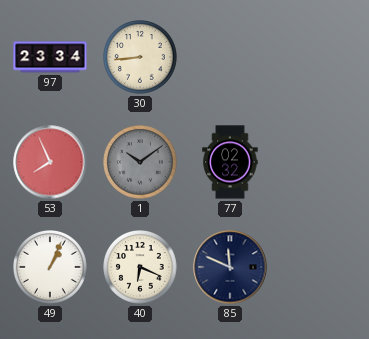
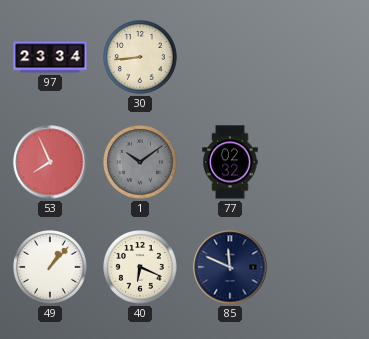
49: 1:04 -> 1:07
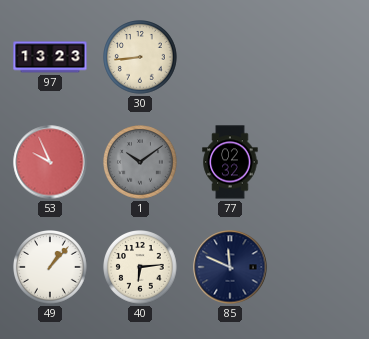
97: 23:34 -> 13:23
53: 7:56 -> 9:56
40: 6:19 -> 6:14
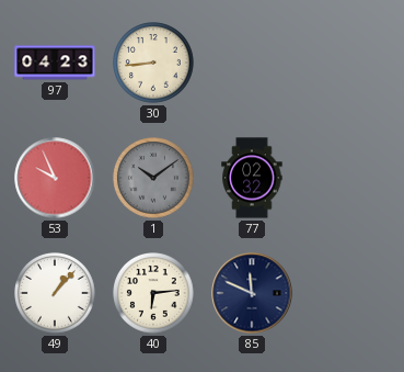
97: 13:23 -> 04:23
